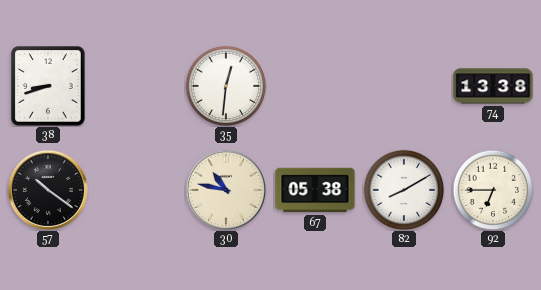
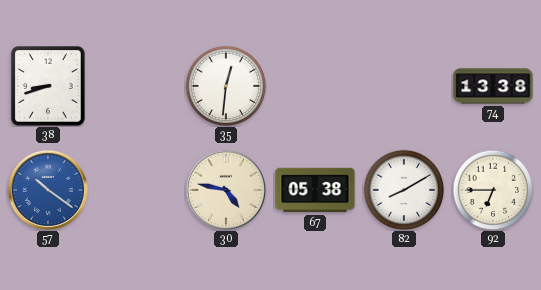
57 dial: black -> blue
30: 10:47 -> 4:47
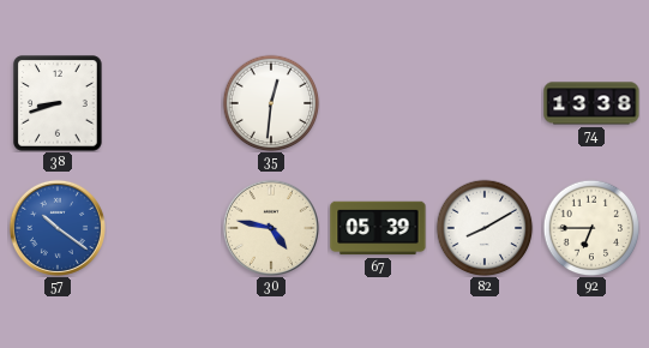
67: 05:38 -> 05:39
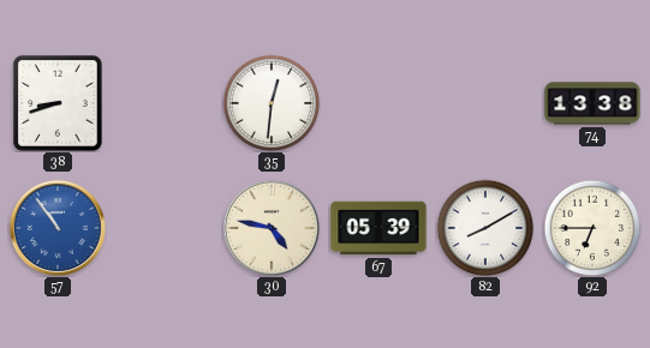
57: 10:21 -> 10:54
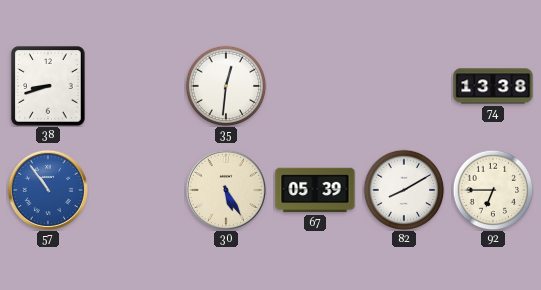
30: 4:47 -> 5:25
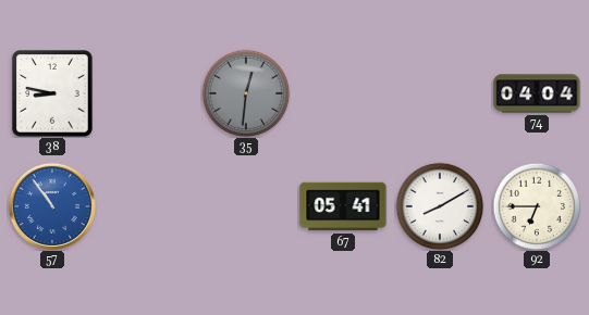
38: 8:42 -> 8:47
35 dial: white -> grey
74: 13:38 -> 04:04
30: 5:25 -> none
67: 05:39 -> 05:41
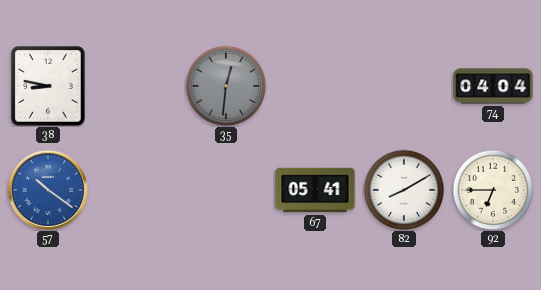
57: 10:54 -> 10:21
